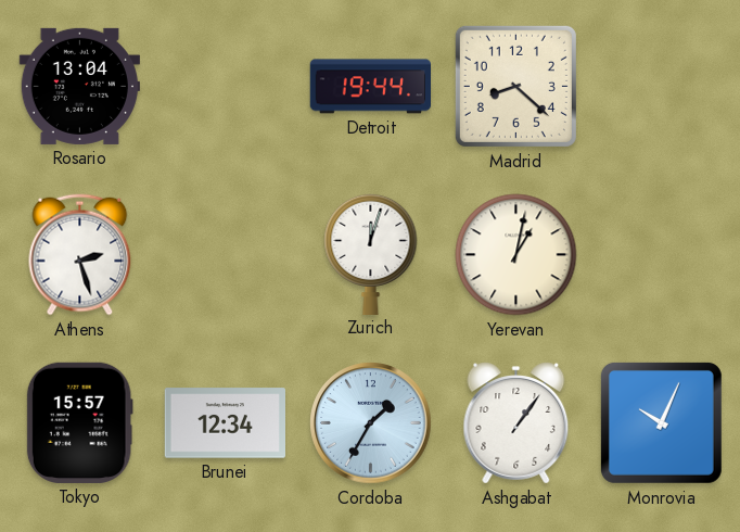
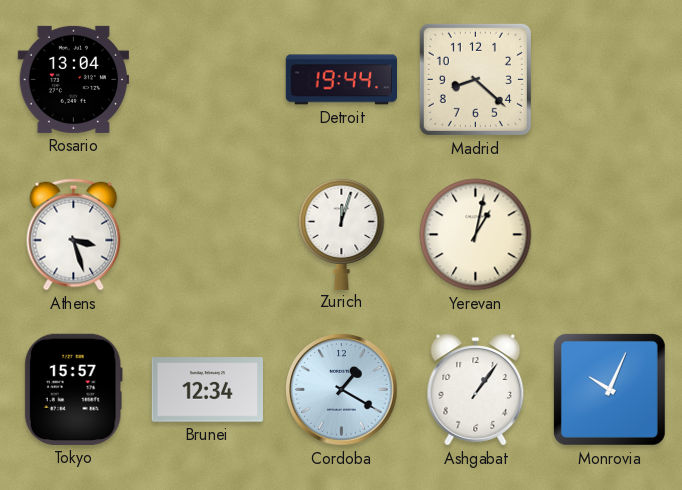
Athens: 2:27 -> 3:27
Cordoba: 1:35 -> 1:20
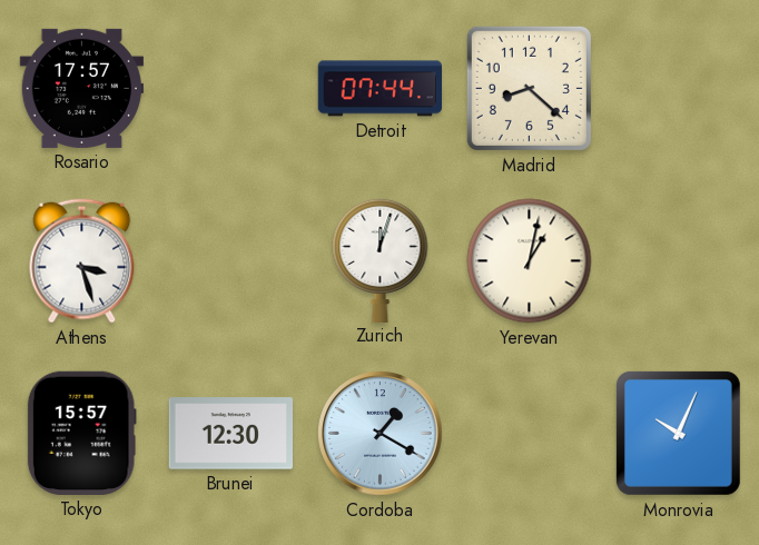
Rosario: 13:04 -> 17:57
Detroit: 19:44 -> 07:44
Brunei: 12:34 -> 12:30
Ashgabat: 1:06 -> none
